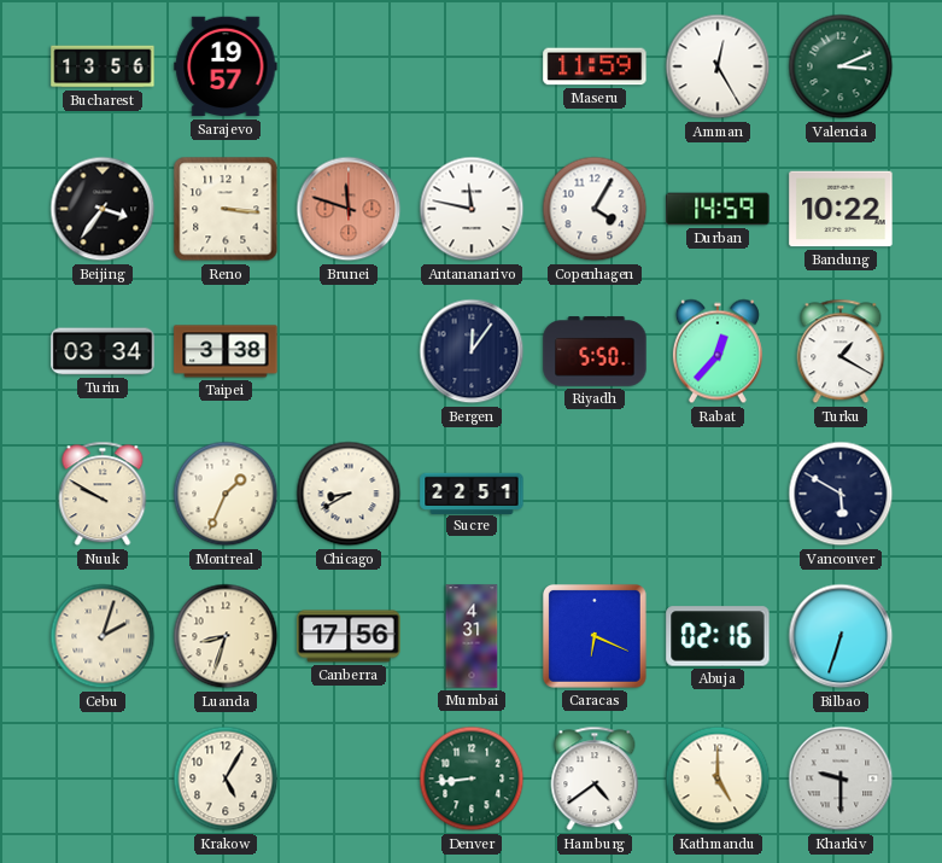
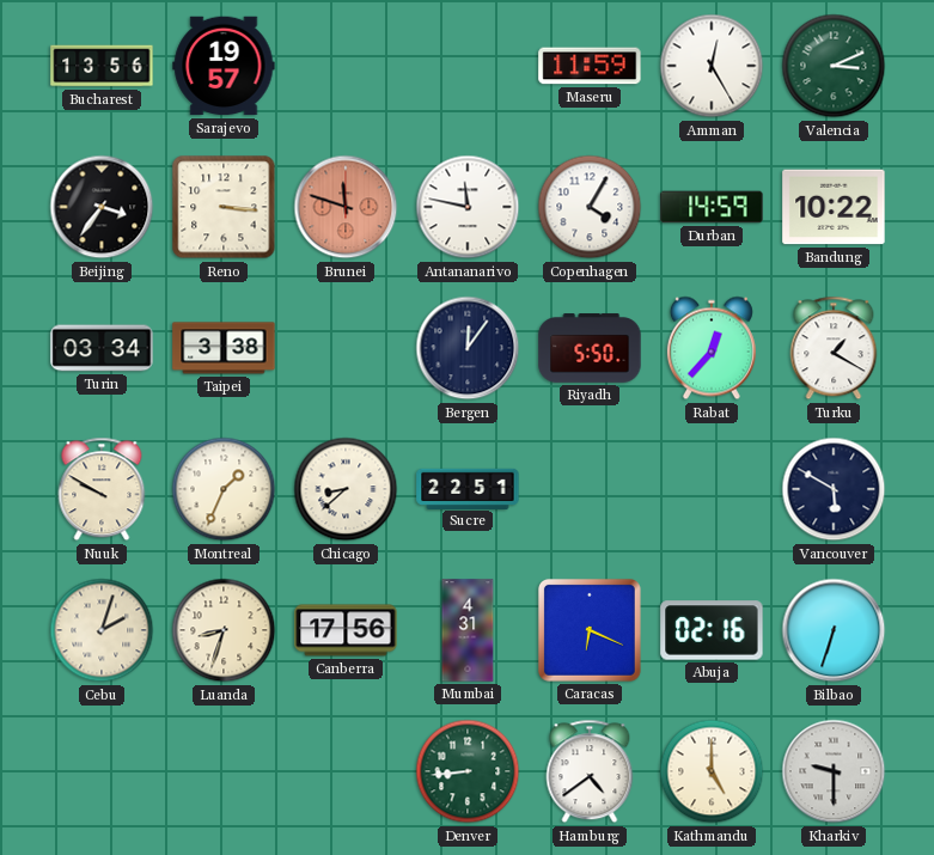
Chicago: 8:40 -> 8:38
Krakow: 5:05 -> none
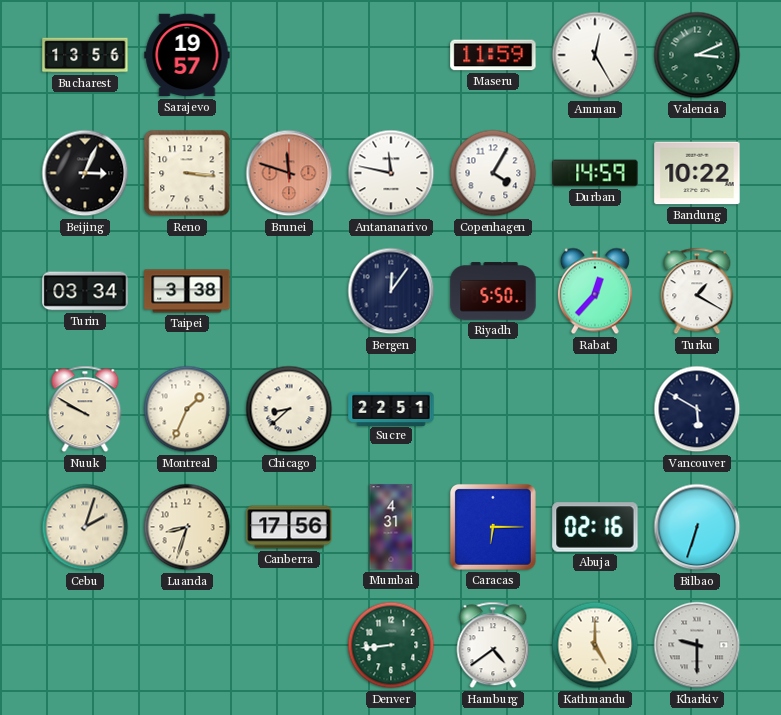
Beijing: 3:36 -> 3:04
Caracas: 6:19 -> 6:15
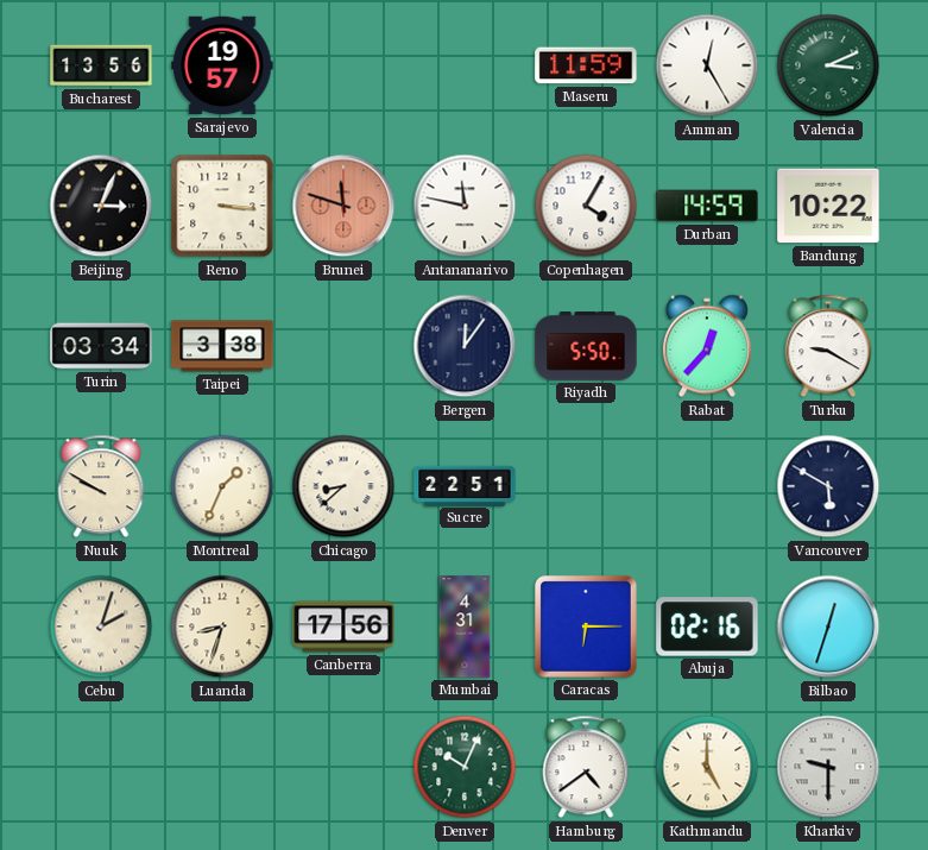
Turku: 1:20 -> 9:20
Bilbao: 6:33 -> 12:33
Denver: 8:44 -> 10:04
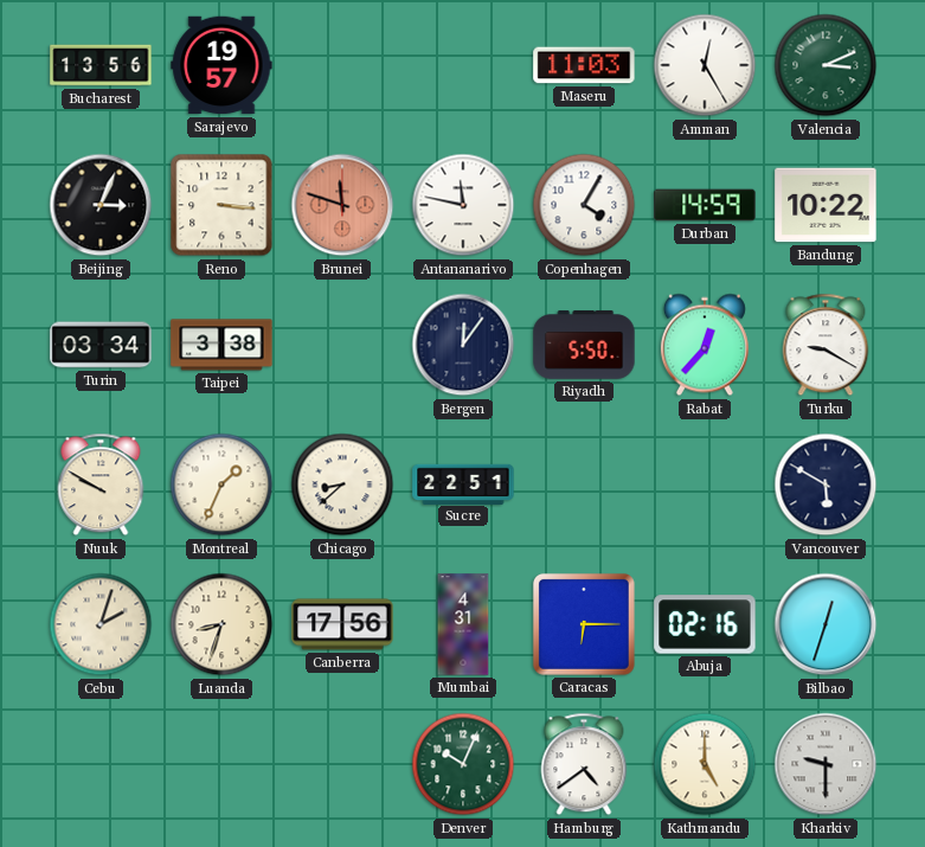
Maseru: 11:59 -> 11:03
